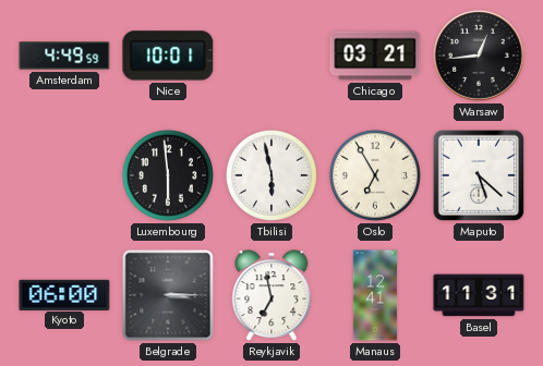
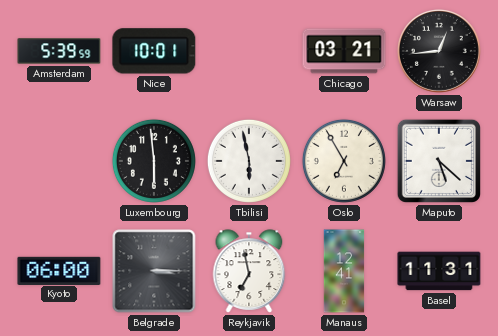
Amsterdam: 4:49 -> 5:39
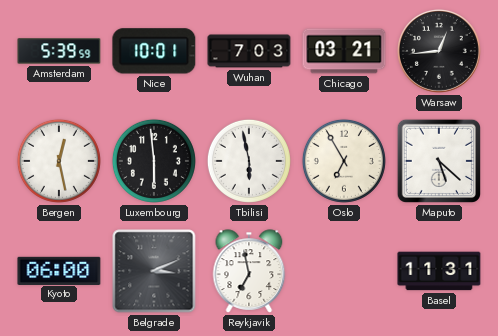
Wuhan: none -> 7:03
Bergen: none -> 12:28
Belgrade: 3:15 -> 3:11
Manaus: 12:41 -> none
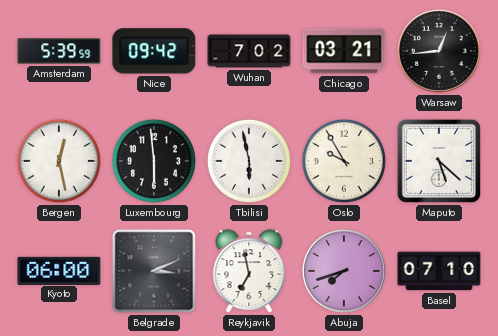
Nice: 10:01 -> 09:42
Wuhan: 7:03 -> 7:02
Oslo: 6:55 -> 9:55
Abuja: none -> 7:42
Basel: 11:31 -> 07:10
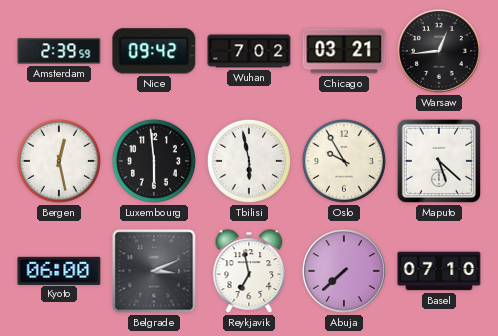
Amsterdam: 5:39 -> 2:39
Abuja: 7:42 -> 7:38
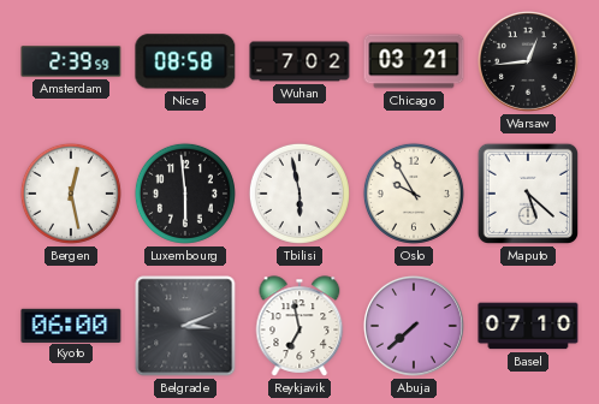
Nice: 09:42 -> 08:58
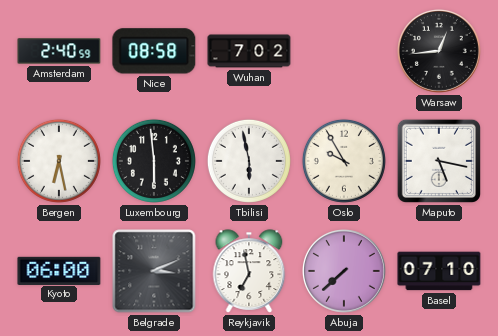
Amsterdam: 2:39 -> 2:40
Chicago: 03:21 -> none
Bergen: 12:28 -> 6:28
Maputo: 5:22 -> 5:17
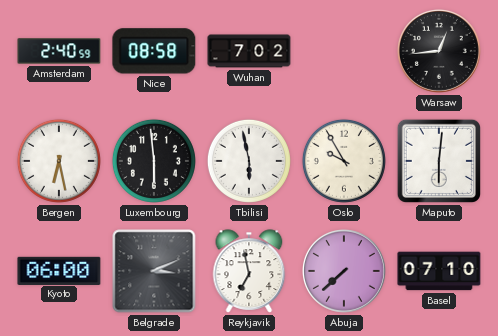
Maputo: 5:17 -> 6:01
